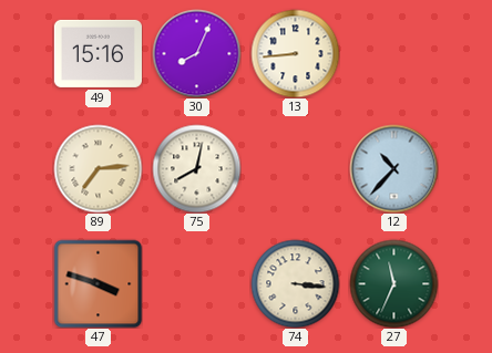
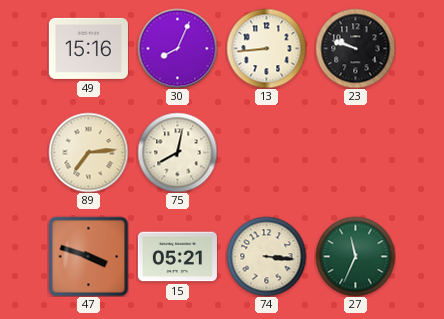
23: none -> 9:48
12: 10:37 -> none
15: none -> 05:21
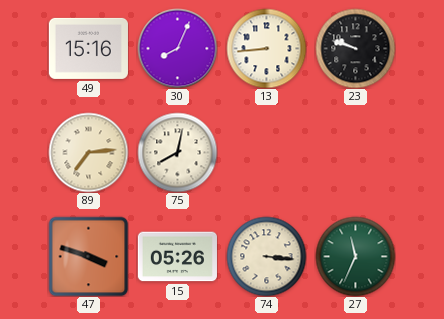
15: 05:21 -> 05:26
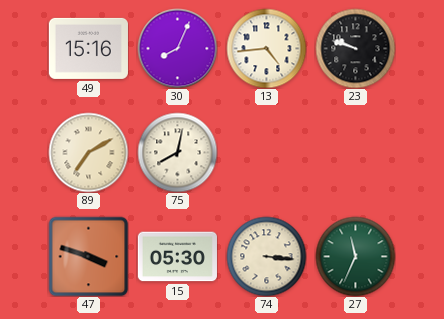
13: 8:44 -> 4:44
89: 7:14 -> 7:10
15: 05:26 -> 05:30
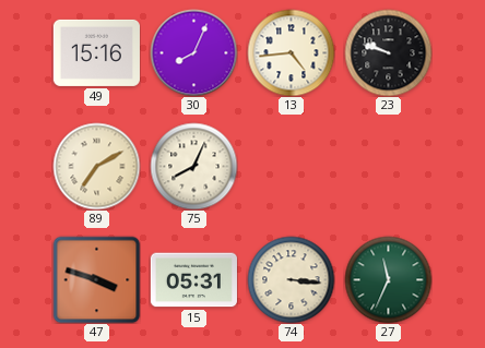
75: 8:02 -> 8:04
15: 05:30 -> 05:31
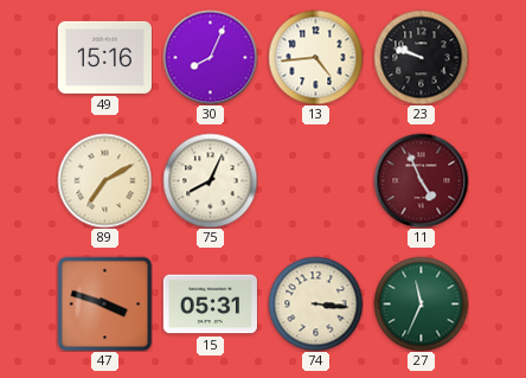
11: none -> 4:56
